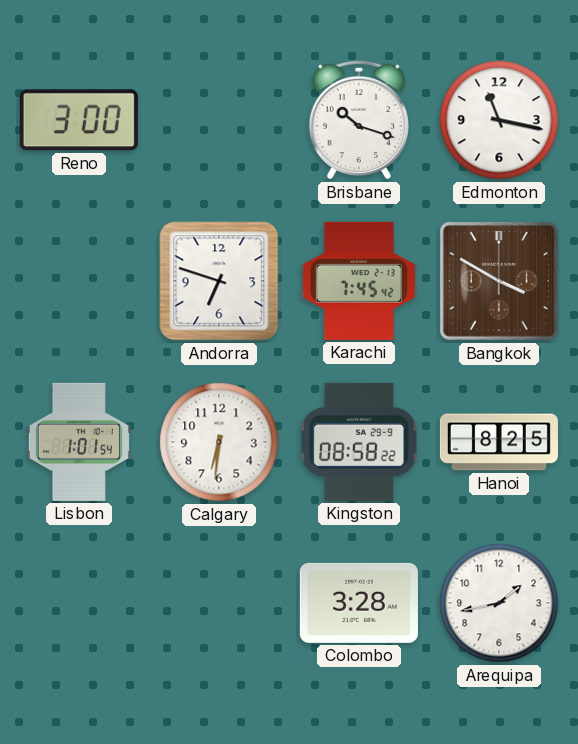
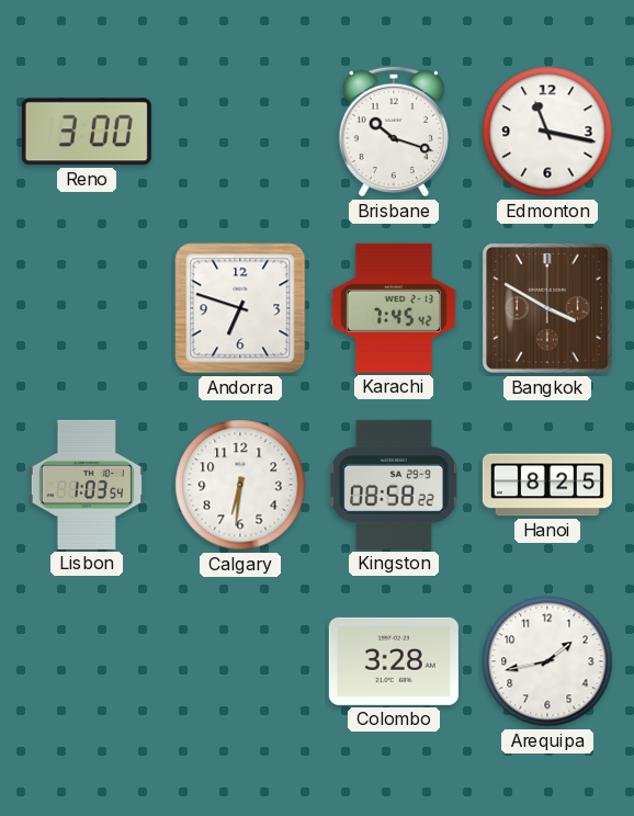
Lisbon: 1:01 -> 1:03
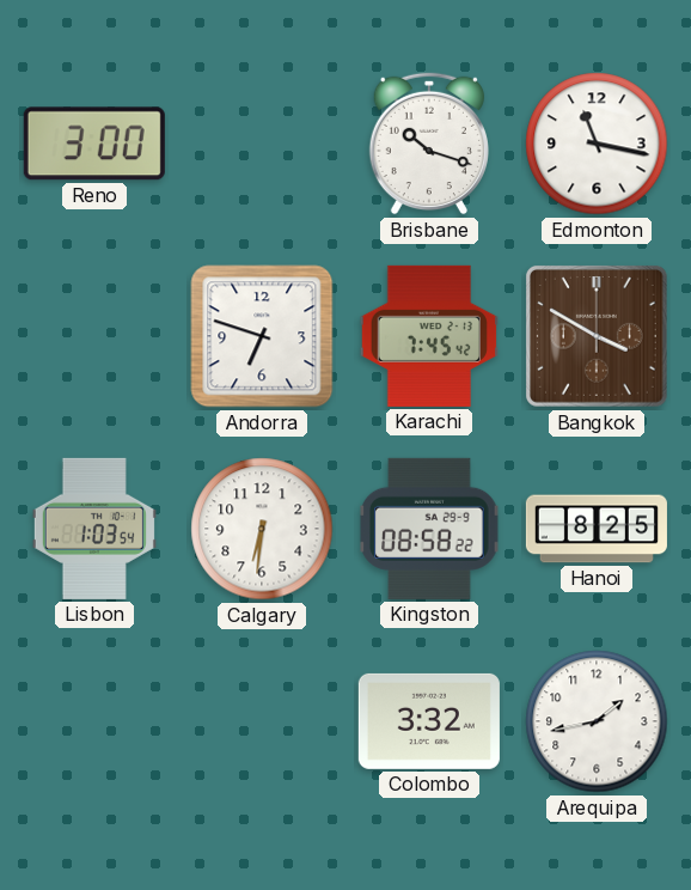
Colombo: 3:28 -> 3:32
